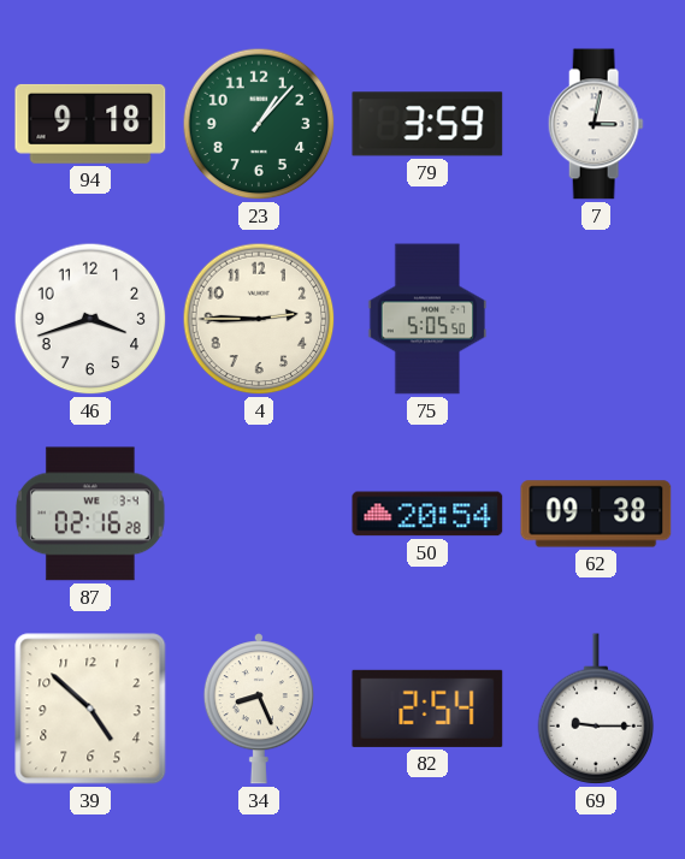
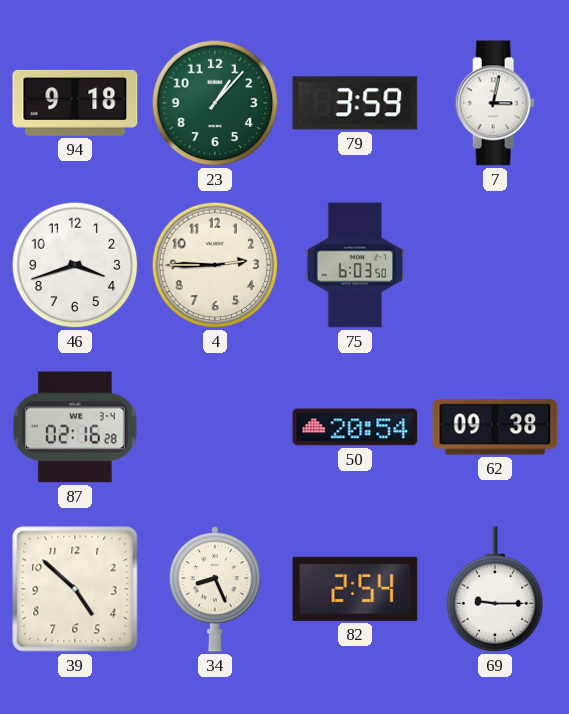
75: 5:05 -> 6:03
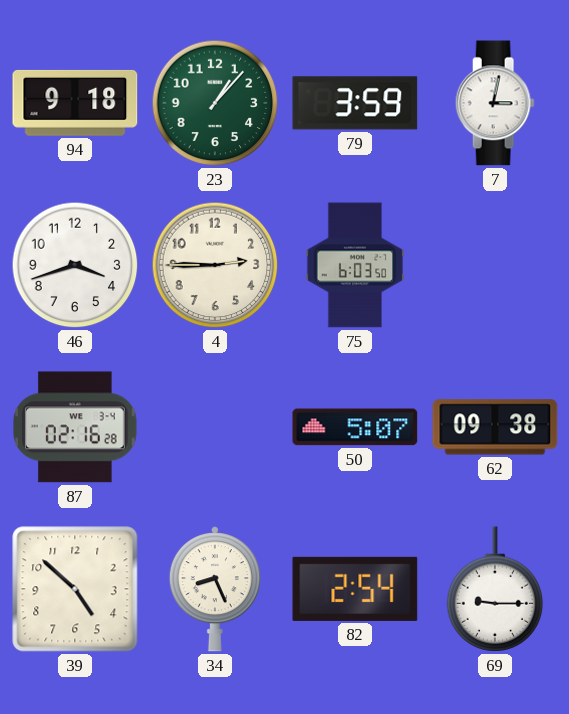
50: 20:54 -> 5:07
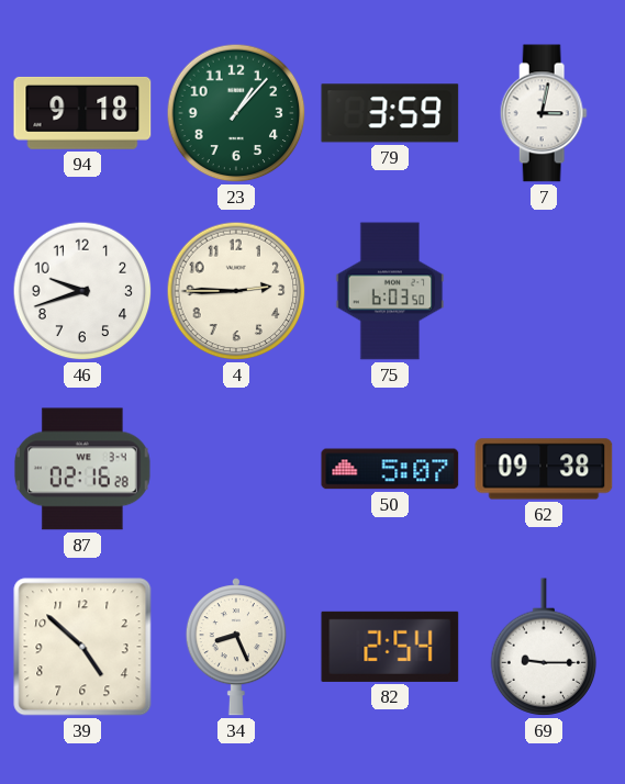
46: 3:42 -> 9:42
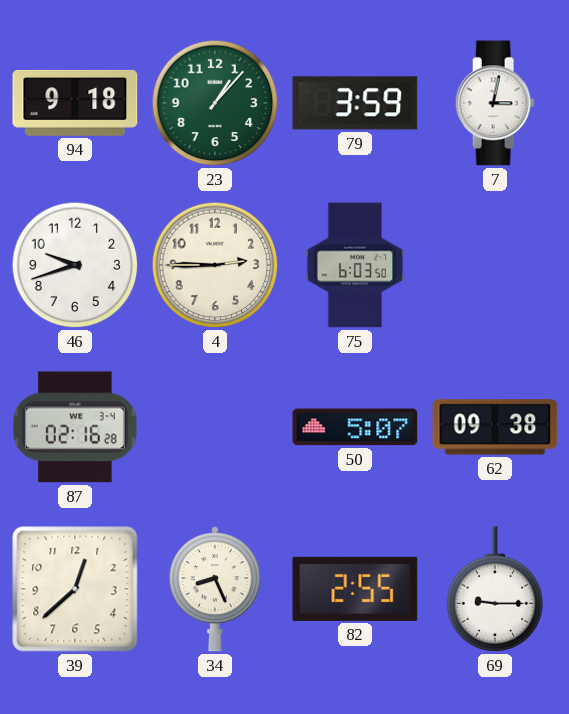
39: 4:52 -> 12:38
82: 2:54 -> 2:55
